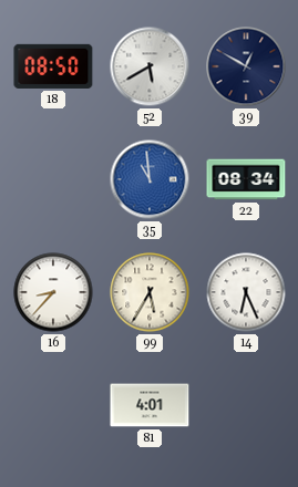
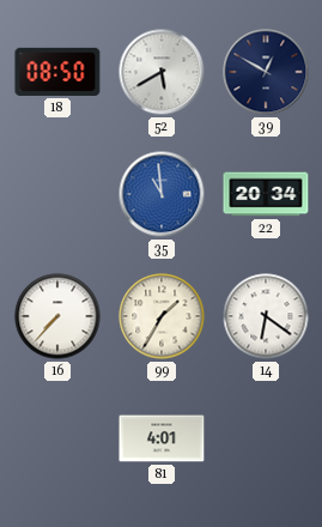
22: 08:34 -> 20:34
16: 8:37 -> 7:37
99: 5:35 -> 1:35
14: 6:26 -> 6:21
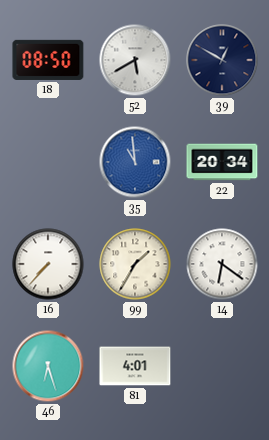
46: none -> 6:27
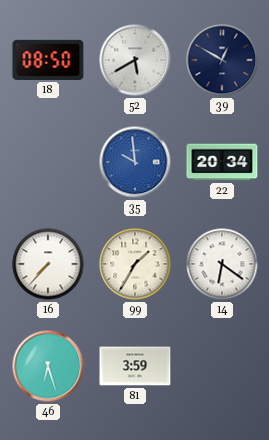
35: 10:59 -> 9:59
81: 4:01 -> 3:59
